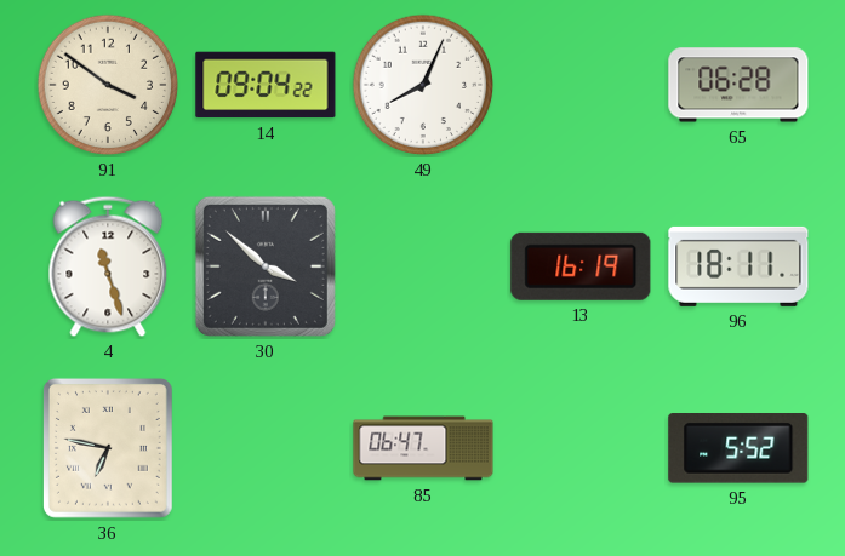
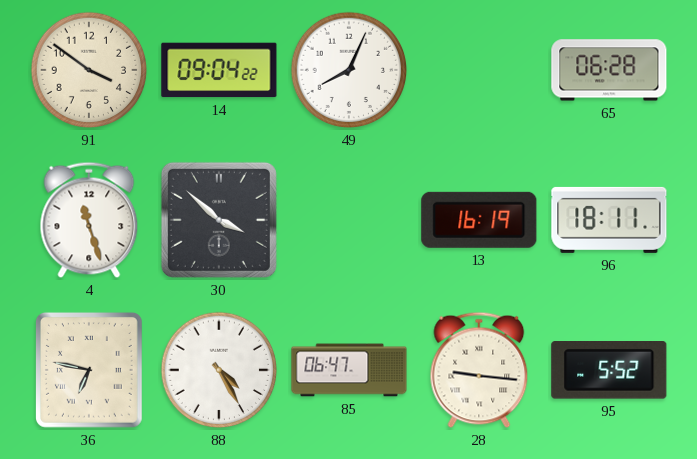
88: none -> 4:25
28: none -> 9:16
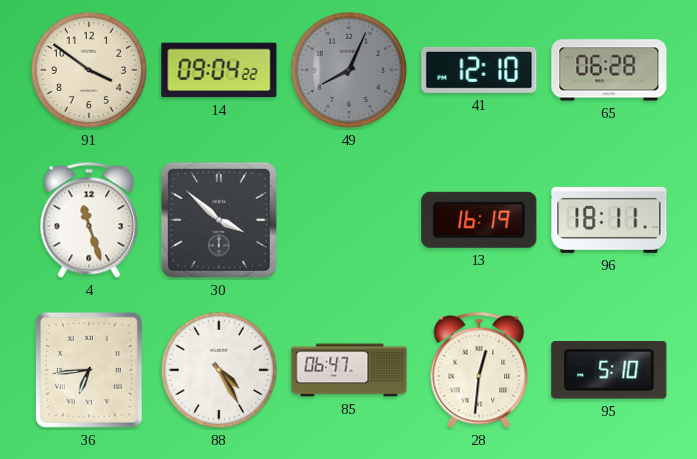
49 dial: white -> grey
41: none -> 12:10
36: 6:47 -> 6:44
28: 9:16 -> 12:31
95: 5:52 -> 5:10
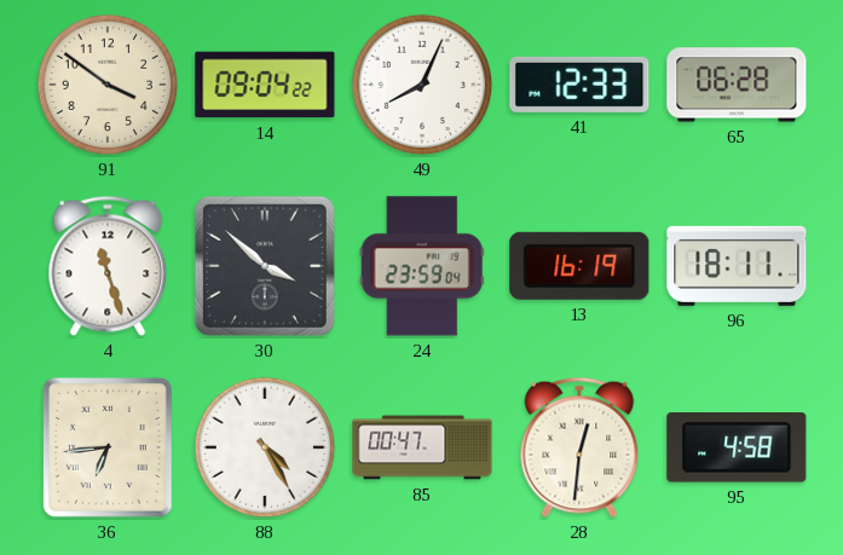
49 dial: grey -> white
41: 12:10 -> 12:33
24: none -> 23:59
85: 06:47 -> 00:47
95: 5:10 -> 4:58
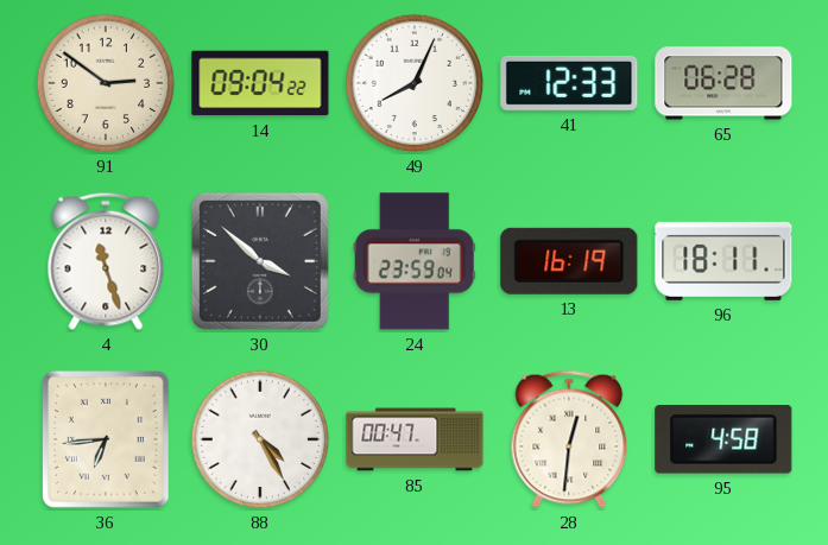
91: 3:51 -> 2:51
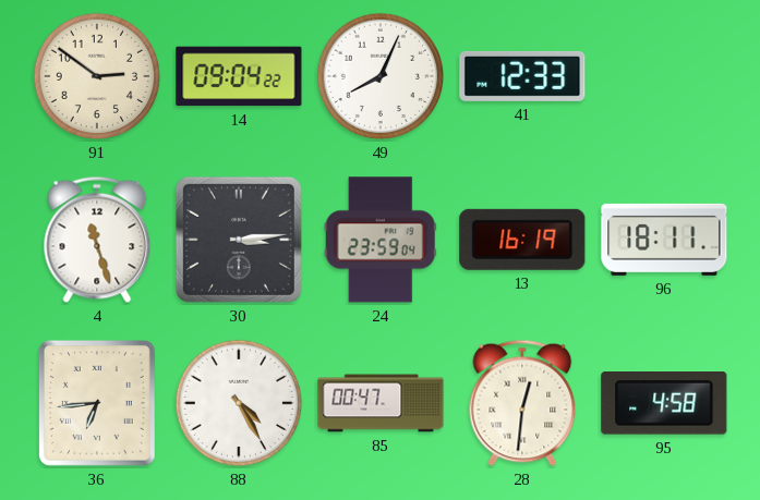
65: 06:28 -> none
30: 3:52 -> 3:14
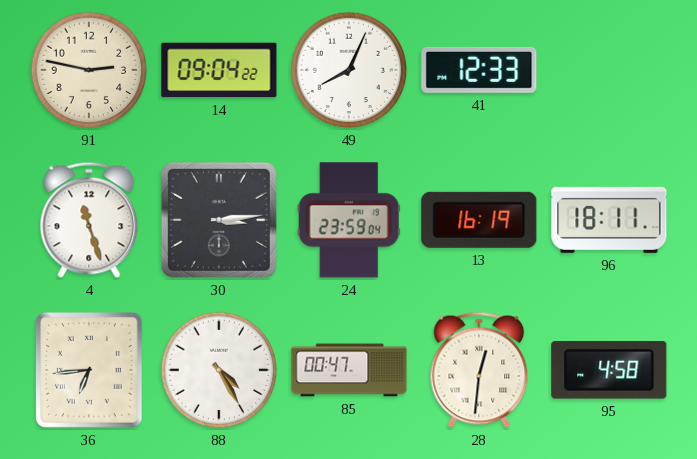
91: 2:51 -> 2:47
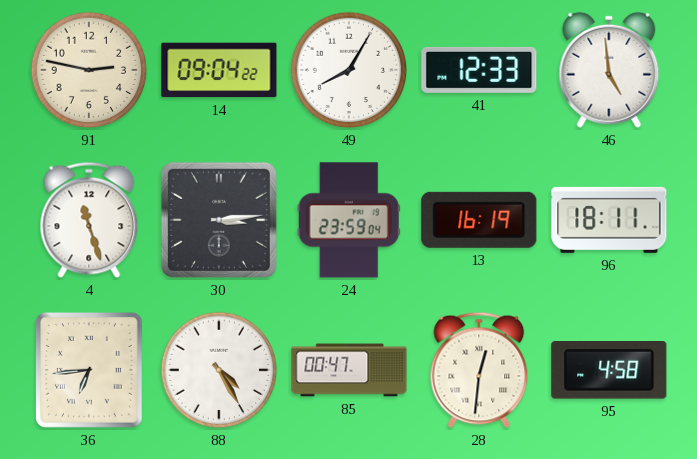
49: 8:04 -> 8:05
46: none -> 4:59
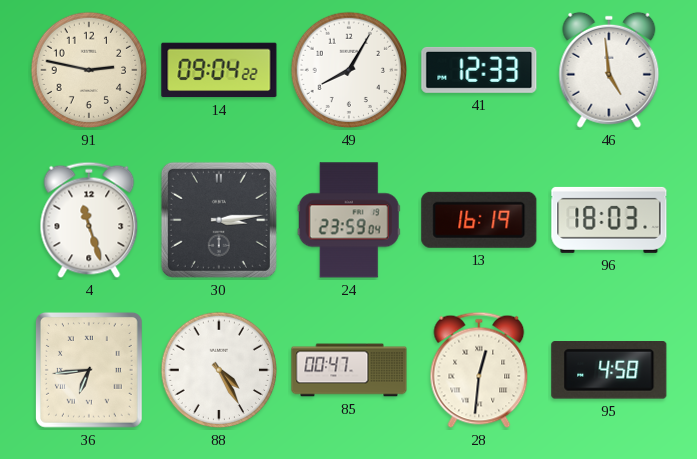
96: 18:11 -> 18:03
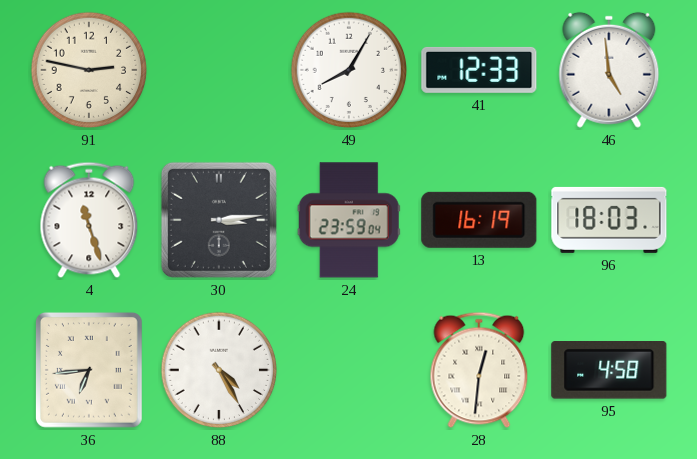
14: 09:04 -> none
85: 00:47 -> none
